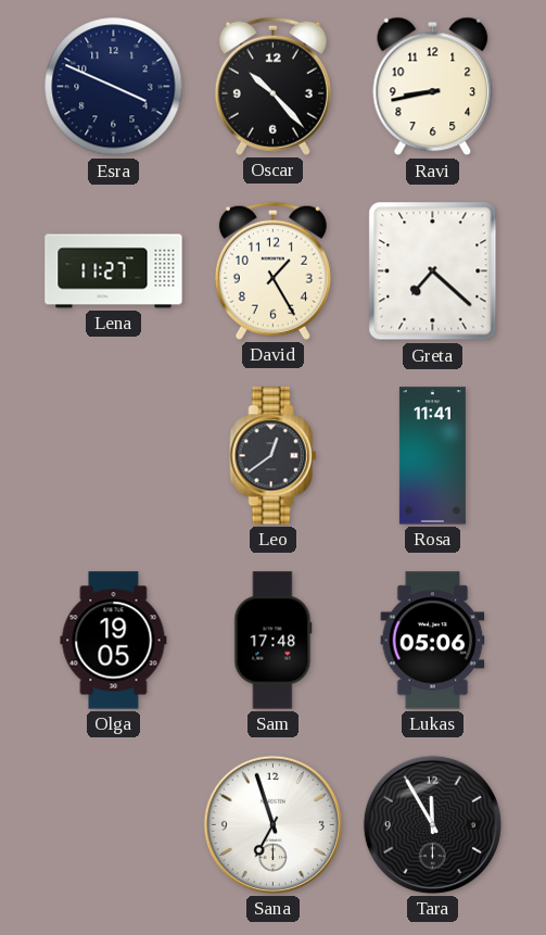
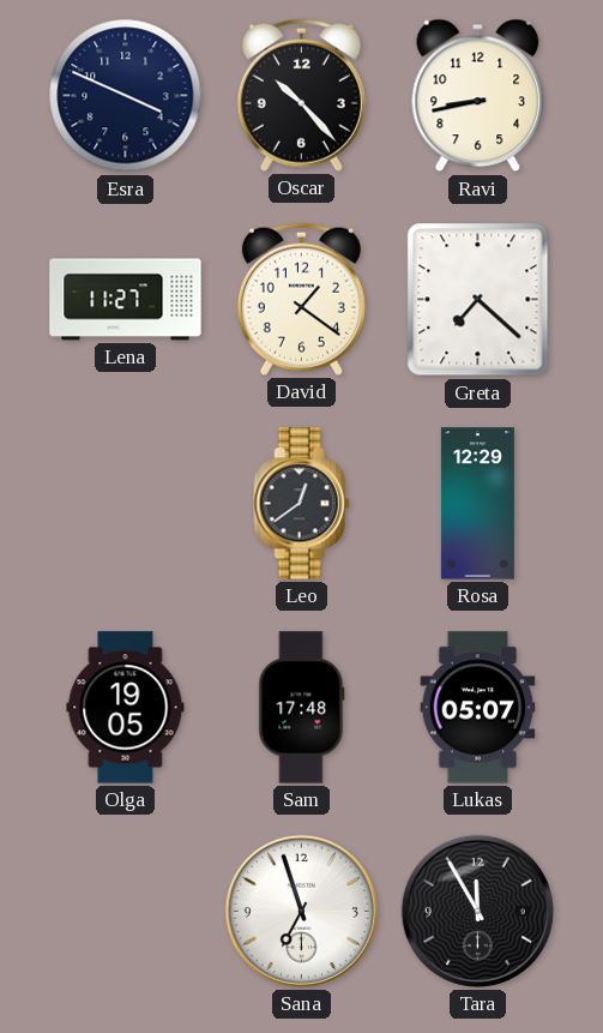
David: 1:25 -> 1:21
Rosa: 11:41 -> 12:29
Lukas: 05:06 -> 05:07
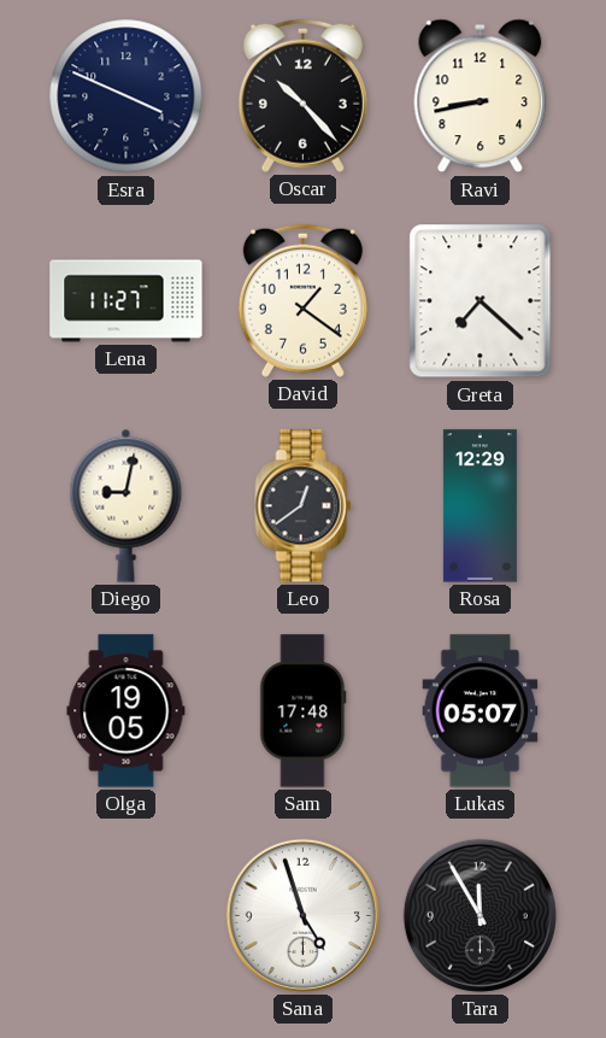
Diego: none -> 9:02
Sana: 6:57 -> 4:57
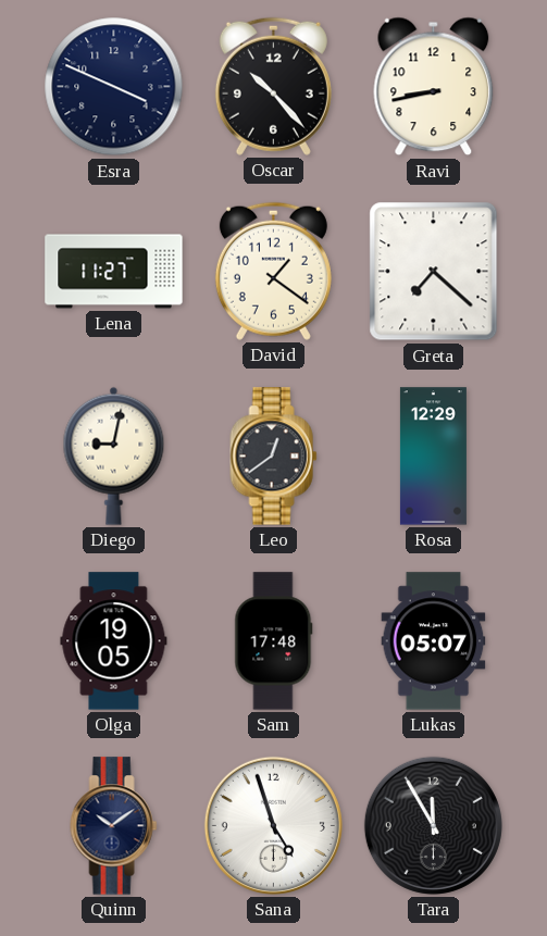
Quinn: none -> 10:09
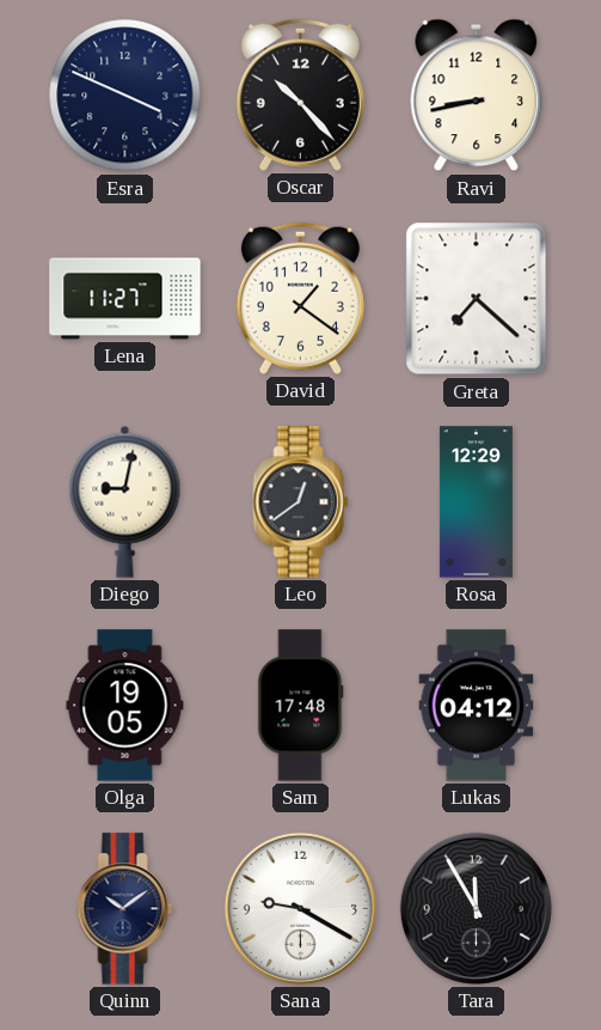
Lukas: 05:07 -> 04:12
Sana: 4:57 -> 9:20
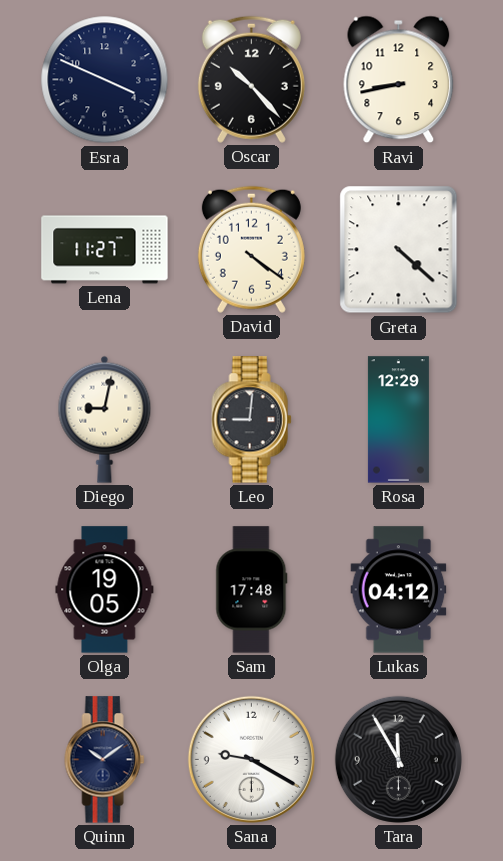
David: 1:21 -> 4:21
Greta: 7:22 -> 4:22
Leo: 12:39 -> 9:01
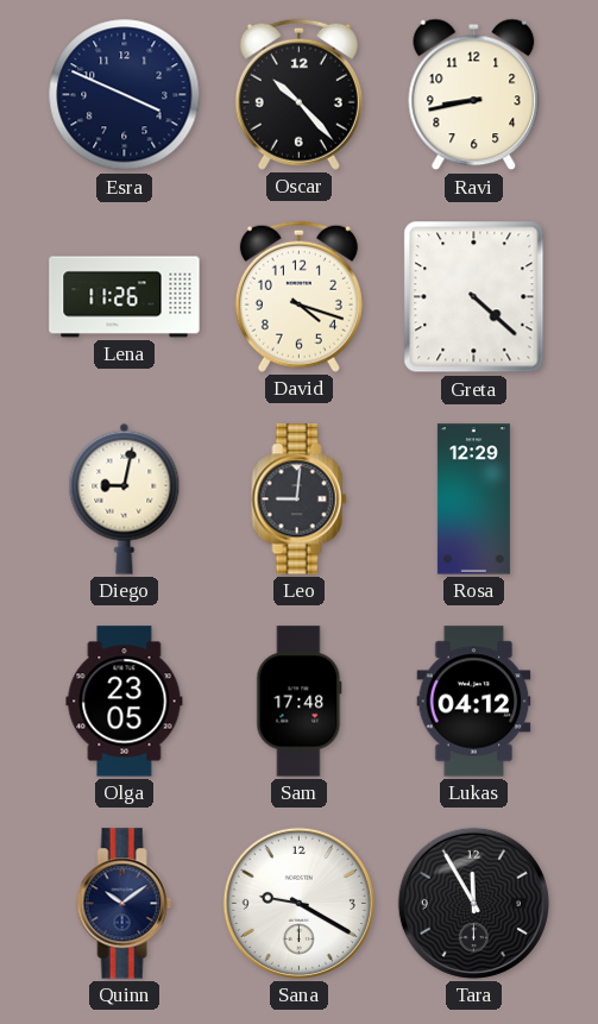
Lena: 11:27 -> 11:26
David: 4:21 -> 4:18
Olga: 19:05 -> 23:05
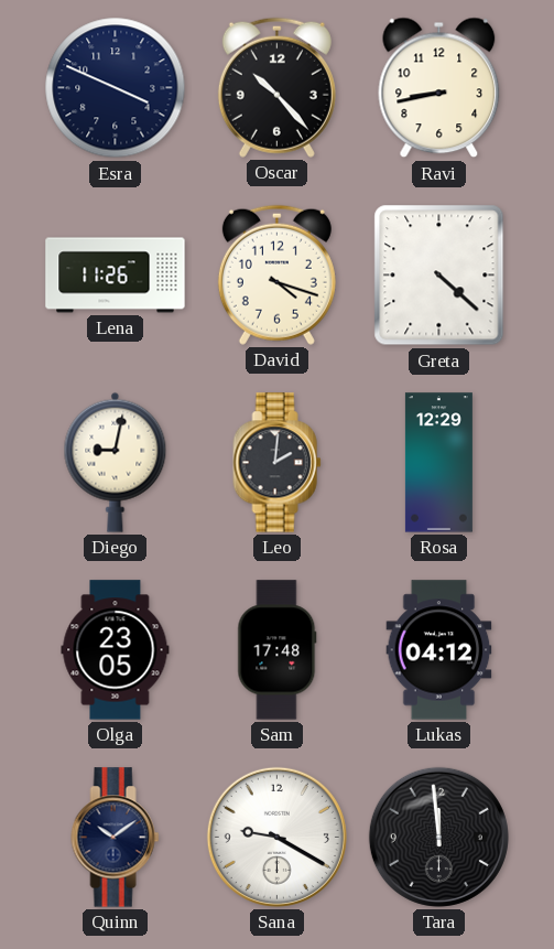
Leo: 9:01 -> 2:01
Tara: 11:55 -> 11:59
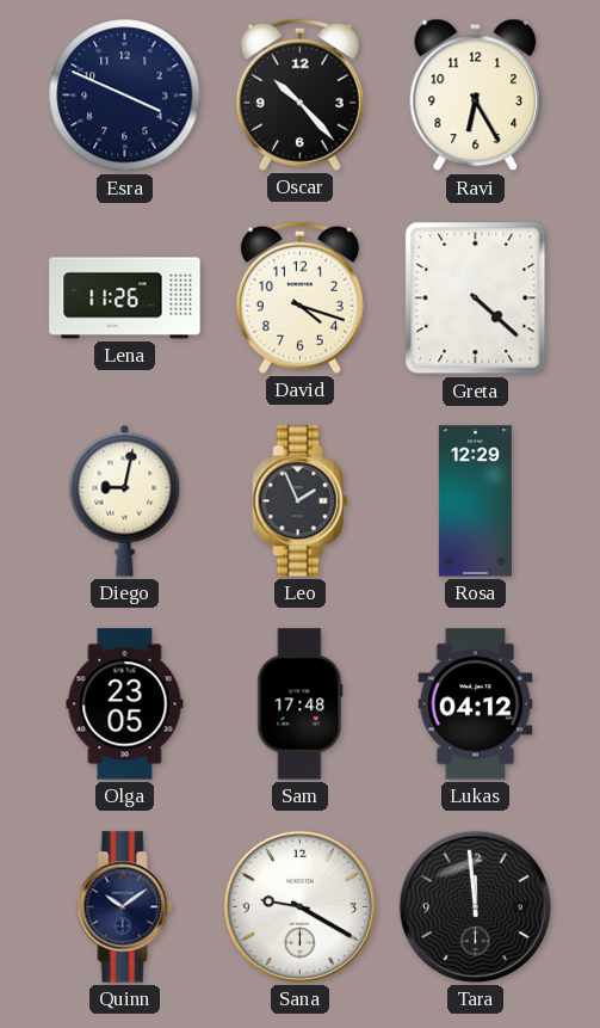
Ravi: 8:43 -> 6:25
Leo: 2:01 -> 1:56
